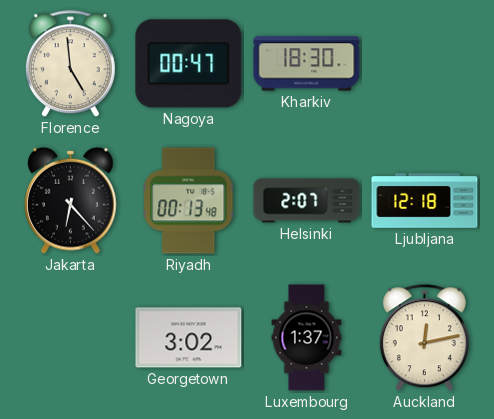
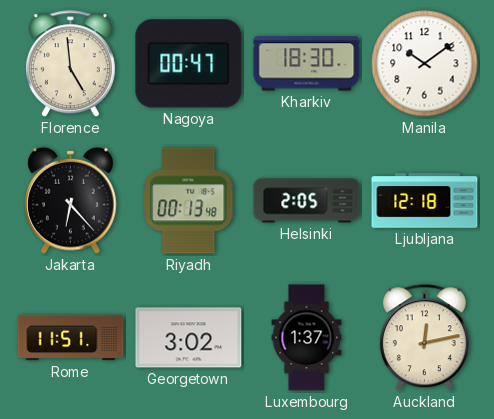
Manila: none -> 10:09
Helsinki: 2:07 -> 2:05
Rome: none -> 11:51
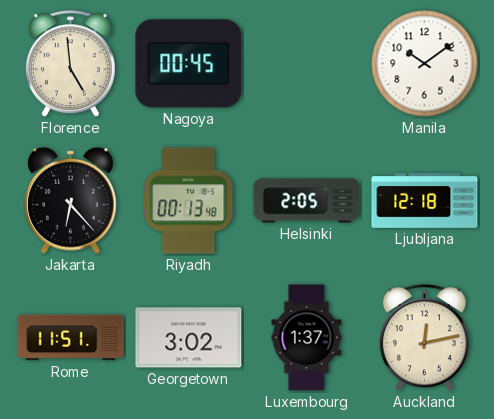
Nagoya: 00:47 -> 00:45
Kharkiv: 18:30 -> none
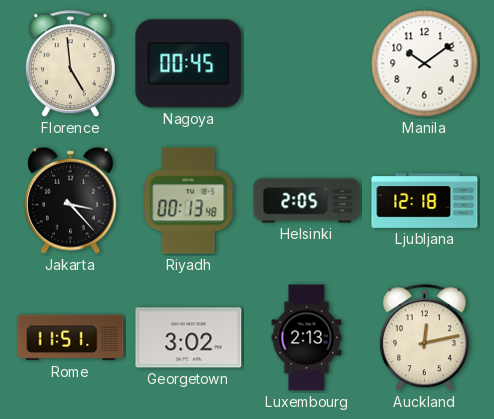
Jakarta: 6:23 -> 3:23
Luxembourg: 1:37 -> 2:13
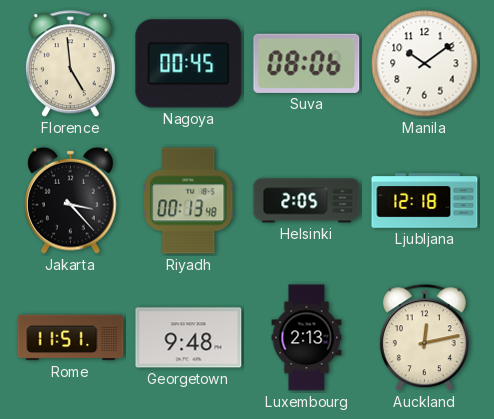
Suva: none -> 08:06
Georgetown: 3:02 -> 9:48
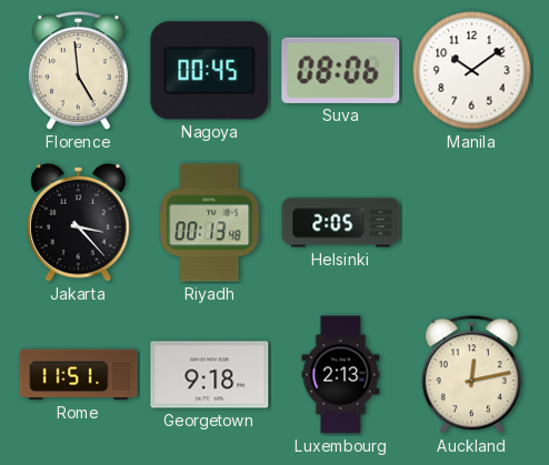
Ljubljana: 12:18 -> none
Georgetown: 9:48 -> 9:18
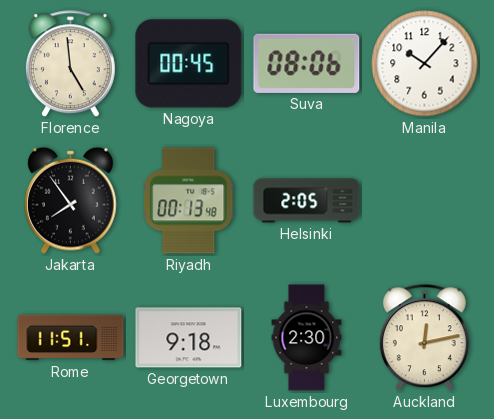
Manila: 10:09 -> 10:07
Jakarta: 3:23 -> 7:54
Luxembourg: 2:13 -> 2:30
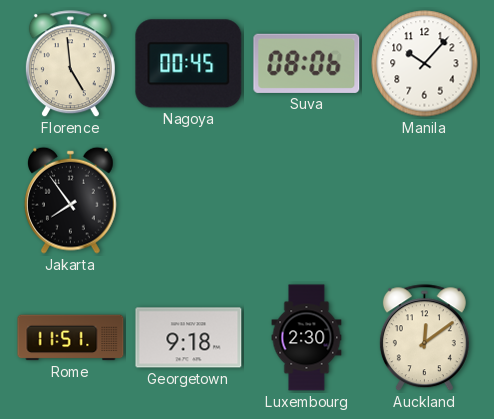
Riyadh: 00:13 -> none
Helsinki: 2:05 -> none
Auckland: 12:13 -> 12:09
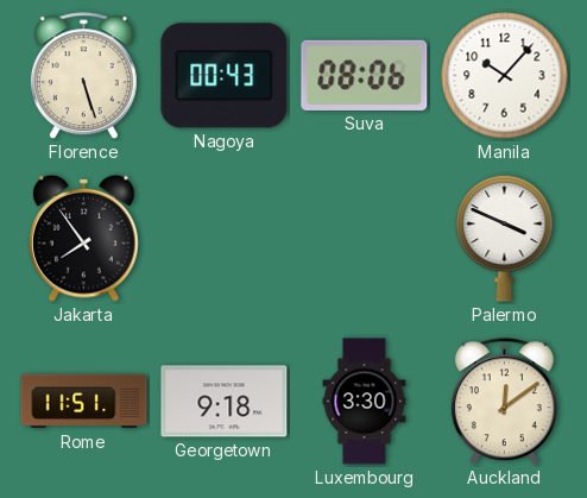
Florence: 4:59 -> 5:27
Nagoya: 00:45 -> 00:43
Palermo: none -> 3:49
Luxembourg: 2:30 -> 3:30
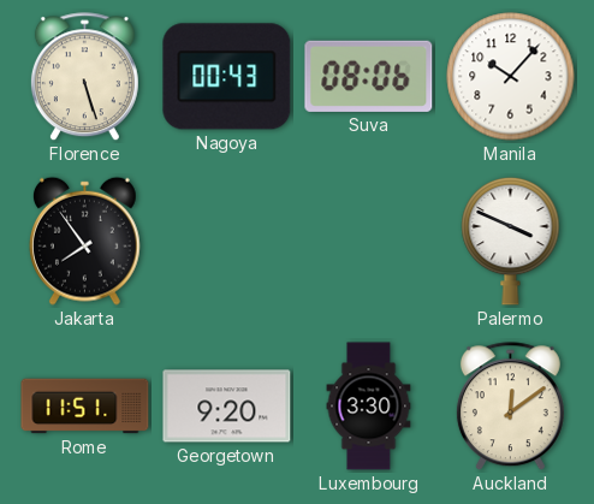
Georgetown: 9:18 -> 9:20
